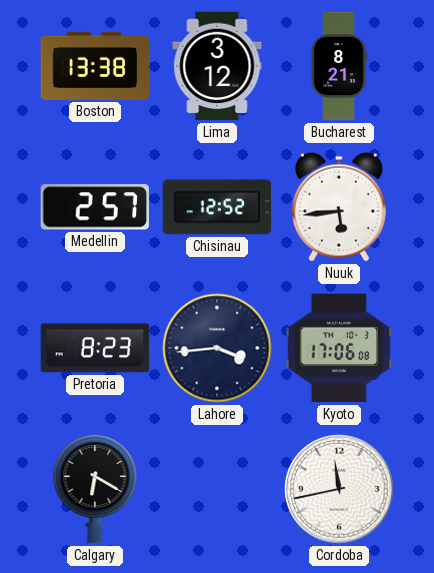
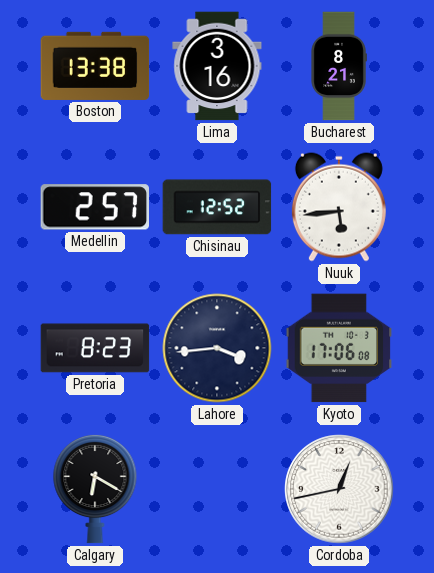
Lima: 3:12 -> 3:16
Cordoba: 11:43 -> 12:43
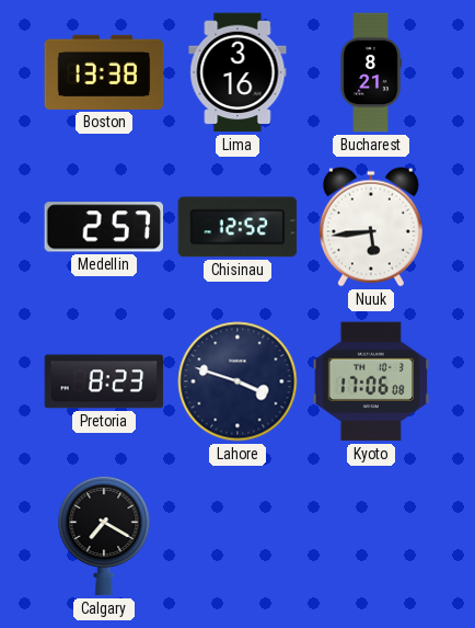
Lahore: 3:44 -> 3:48
Calgary: 6:20 -> 7:20
Cordoba: 12:43 -> none
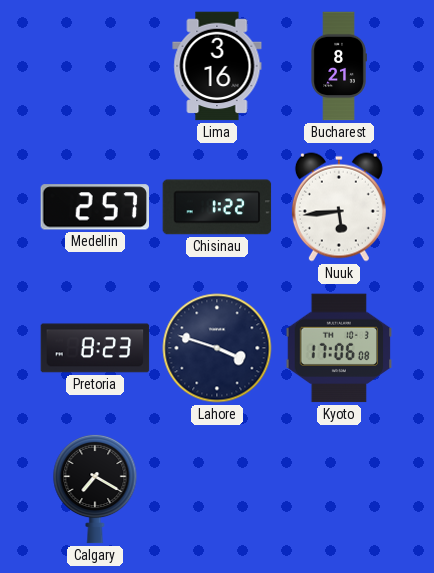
Boston: 13:38 -> none
Chisinau: 12:52 -> 1:22
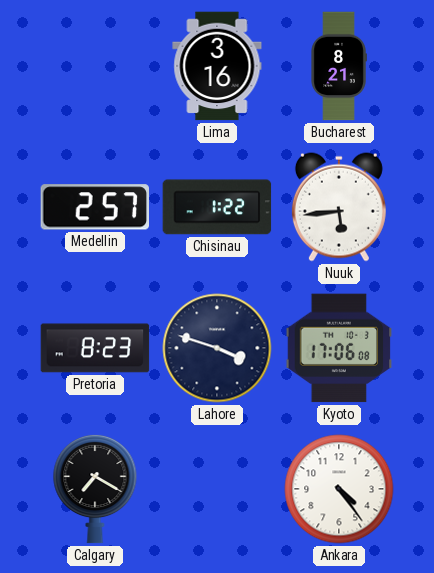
Ankara: none -> 4:24
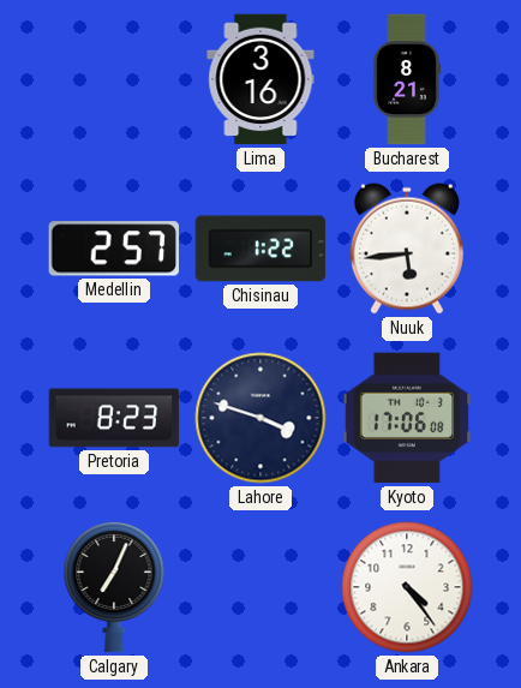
Calgary: 7:20 -> 7:04
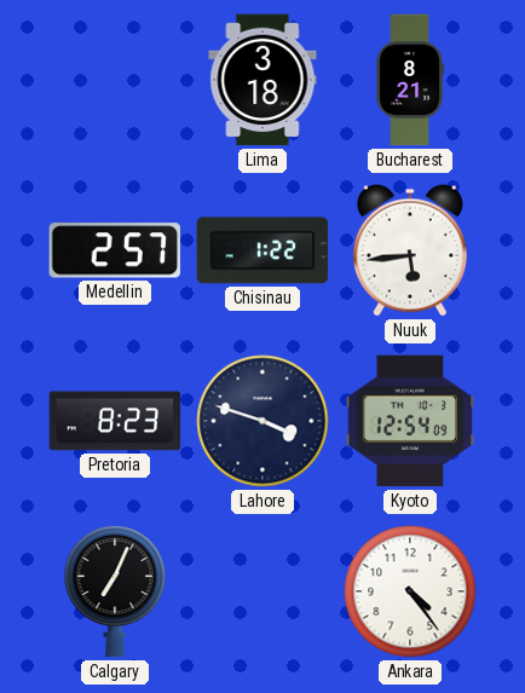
Lima: 3:16 -> 3:18
Kyoto: 17:06 -> 12:54
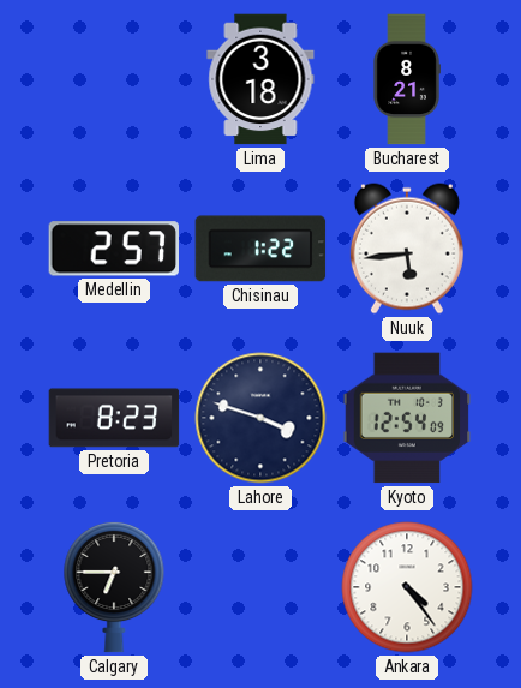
Calgary: 7:04 -> 6:45
